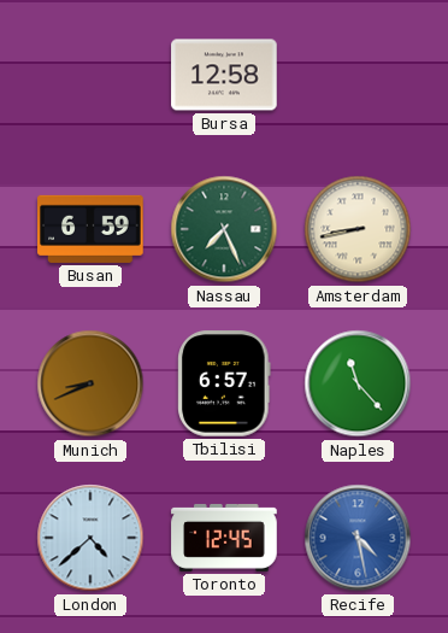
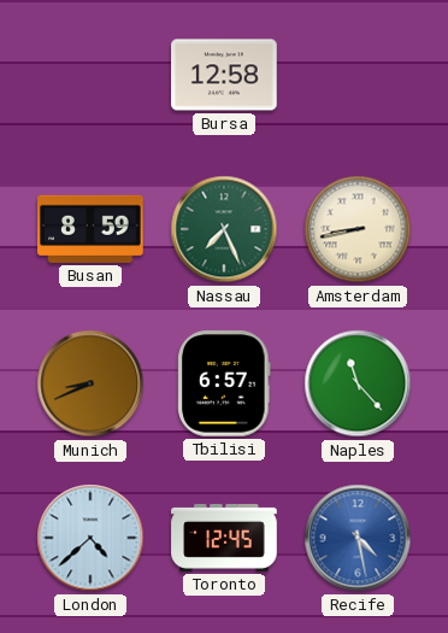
Busan: 6:59 -> 8:59
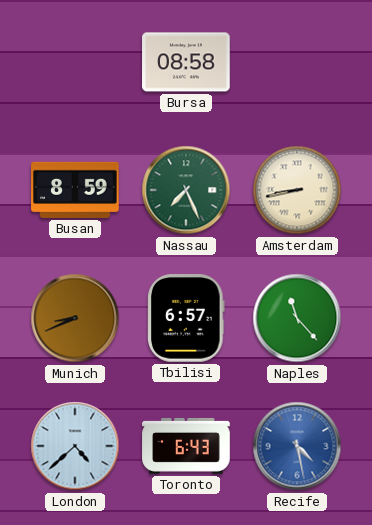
Bursa: 12:58 -> 08:58
Toronto: 12:45 -> 6:43
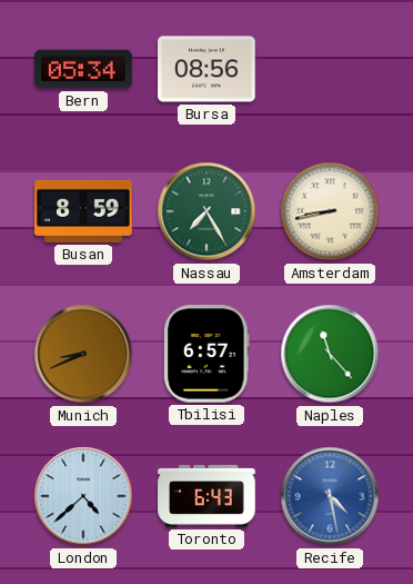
Bern: none -> 05:34
Bursa: 08:58 -> 08:56
Nassau: 7:26 -> 7:25
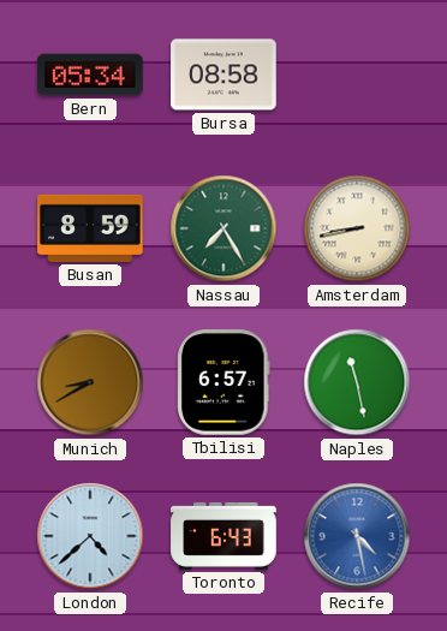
Bursa: 08:56 -> 08:58
Munich: 8:41 -> 8:40
Naples: 11:23 -> 11:28
